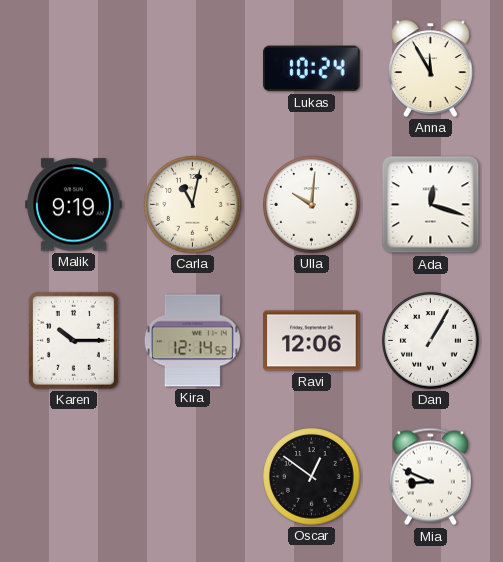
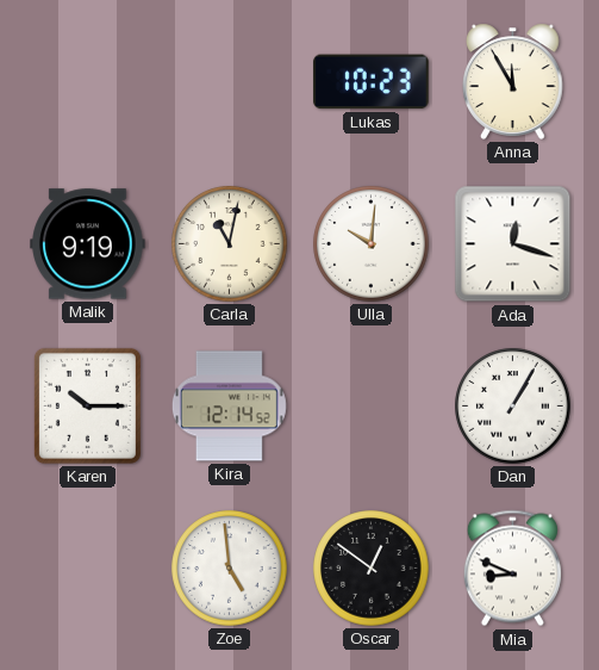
Lukas: 10:24 -> 10:23
Ravi: 12:06 -> none
Zoe: none -> 4:59
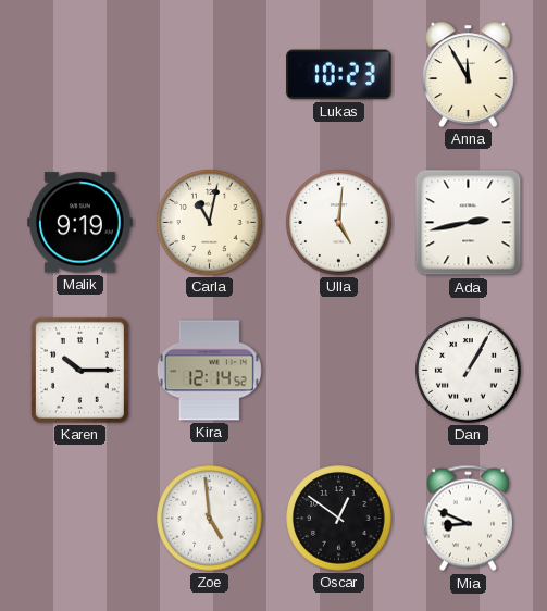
Ulla: 10:01 -> 5:01
Ada: 12:18 -> 2:43
